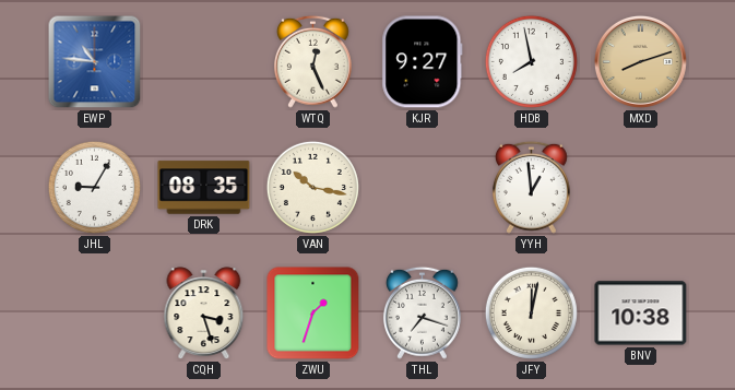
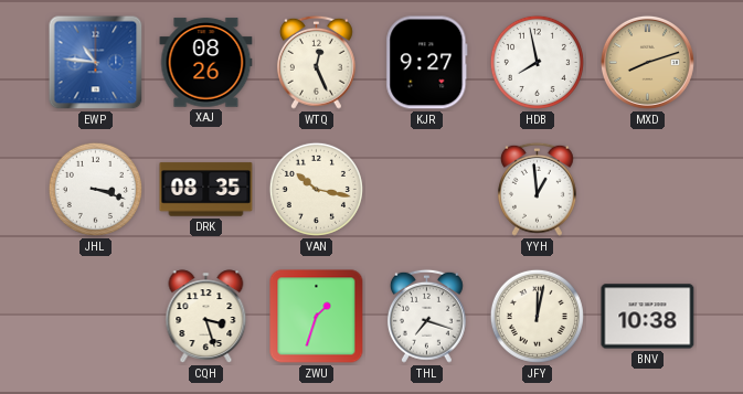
XAJ: none -> 08:26
JHL: 9:05 -> 3:18
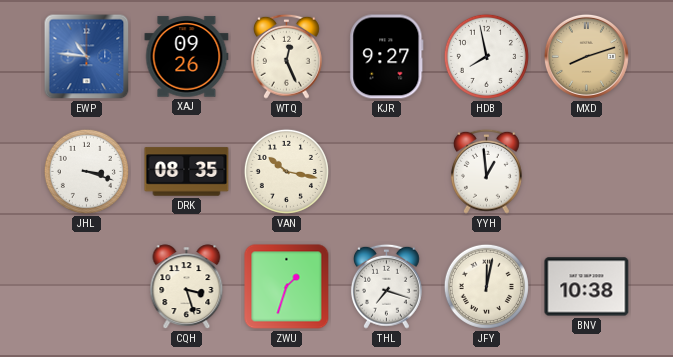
XAJ: 08:26 -> 09:26
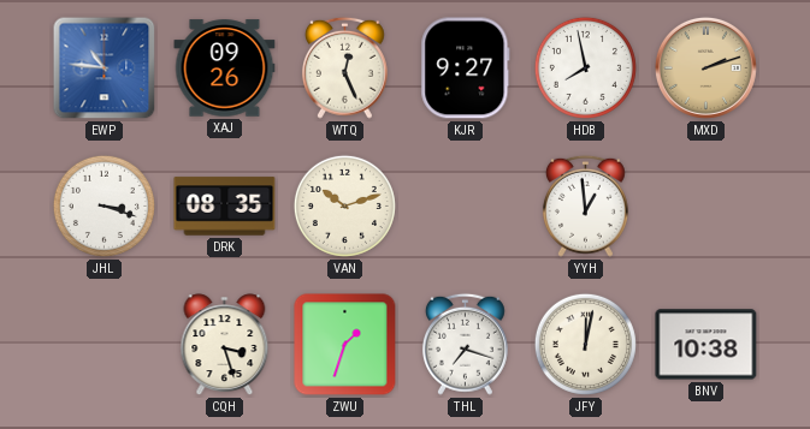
MXD: 8:12 -> 2:12
VAN: 10:17 -> 10:12
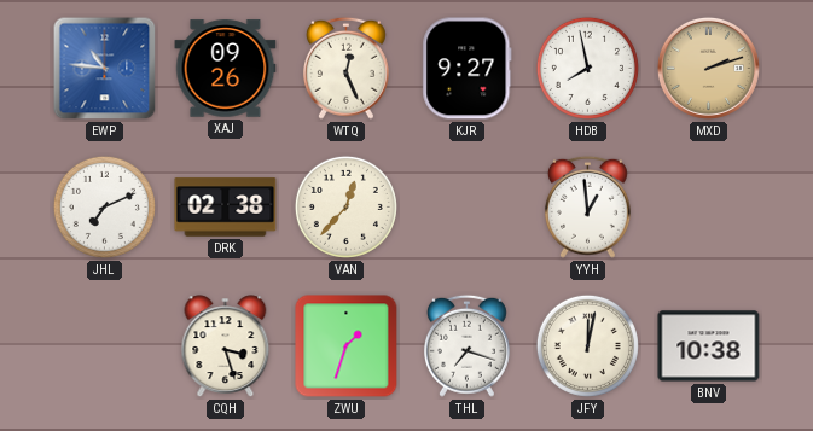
JHL: 3:18 -> 7:11
DRK: 08:35 -> 02:38
VAN: 10:12 -> 12:37
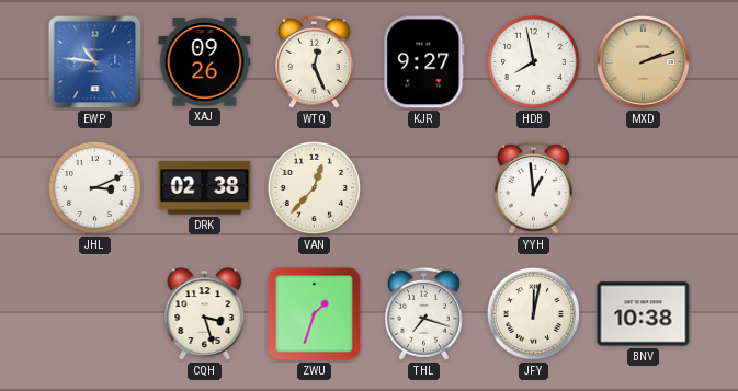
JHL: 7:11 -> 3:11
